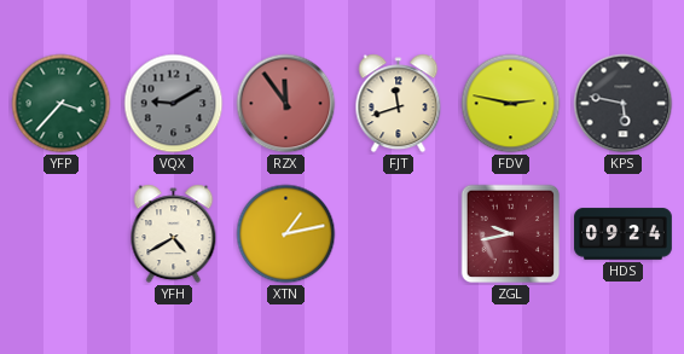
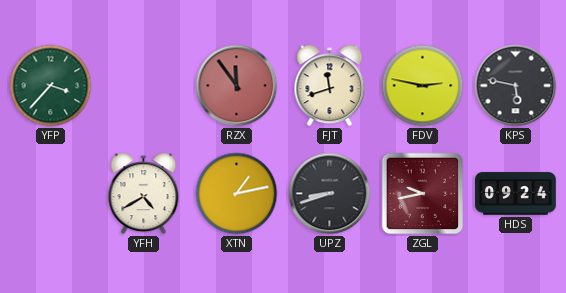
VQX: 9:10 -> none
UPZ: none -> 8:42
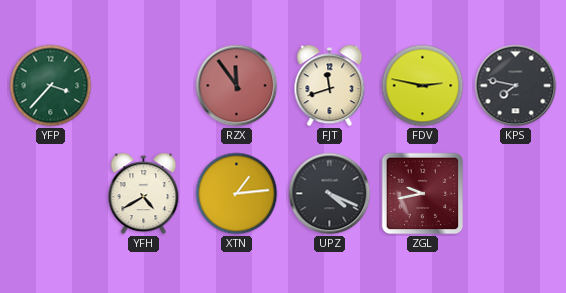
KPS: 5:47 -> 7:47
XTN: 1:13 -> 1:14
UPZ: 8:42 -> 4:19
HDS: 09:24 -> none
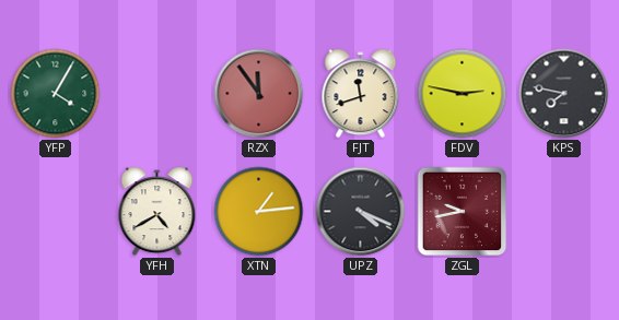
YFP: 3:37 -> 4:05
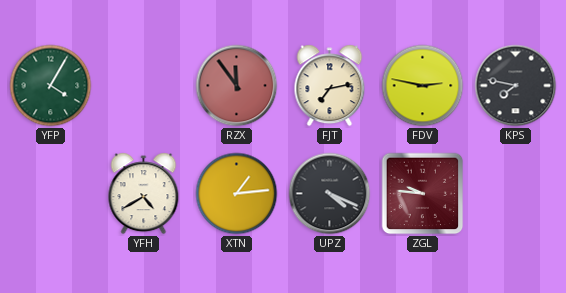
FJT: 11:42 -> 7:13
ZGL: 9:43 -> 9:46
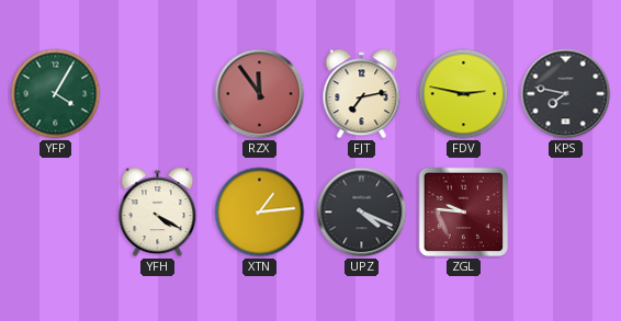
YFH: 4:40 -> 4:20
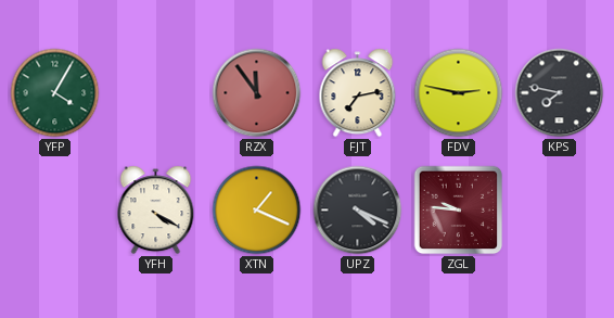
XTN: 1:14 -> 1:19
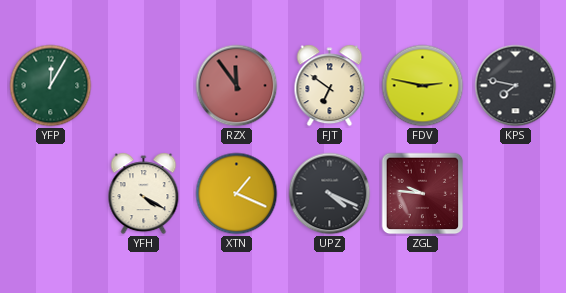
YFP: 4:05 -> 12:05
FJT: 7:13 -> 6:51
